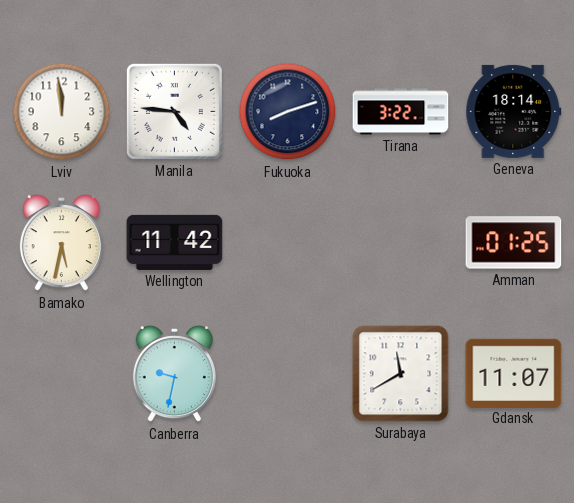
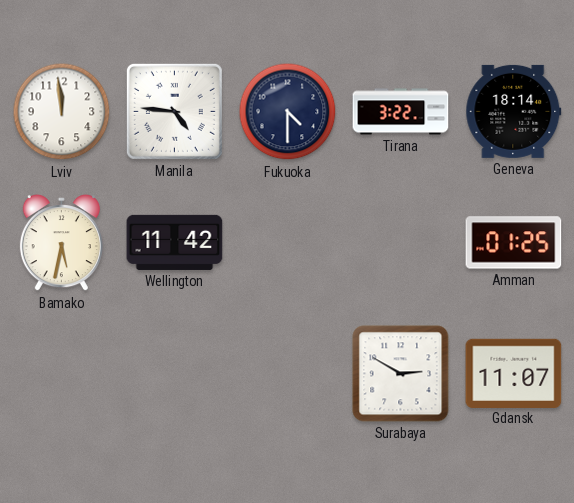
Fukuoka: 8:12 -> 4:30
Canberra: 9:32 -> none
Surabaya: 11:40 -> 2:50
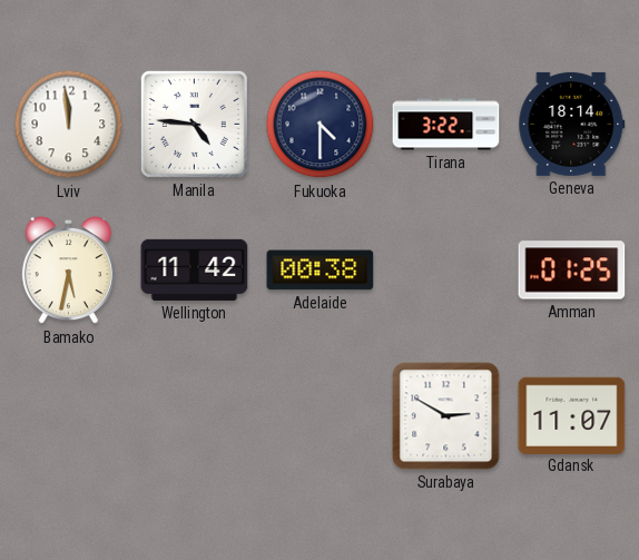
Adelaide: none -> 00:38
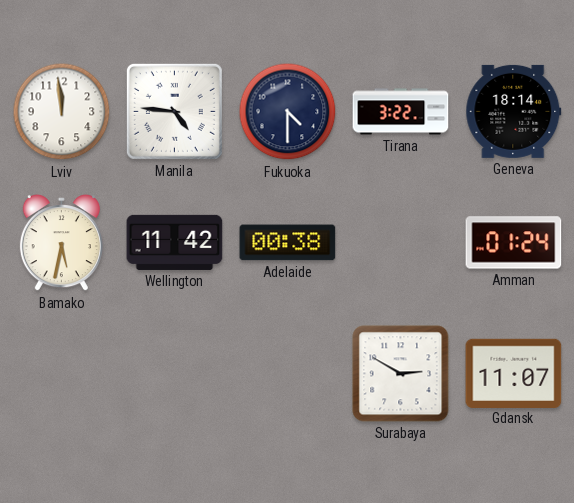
Amman: 01:25 -> 01:24
